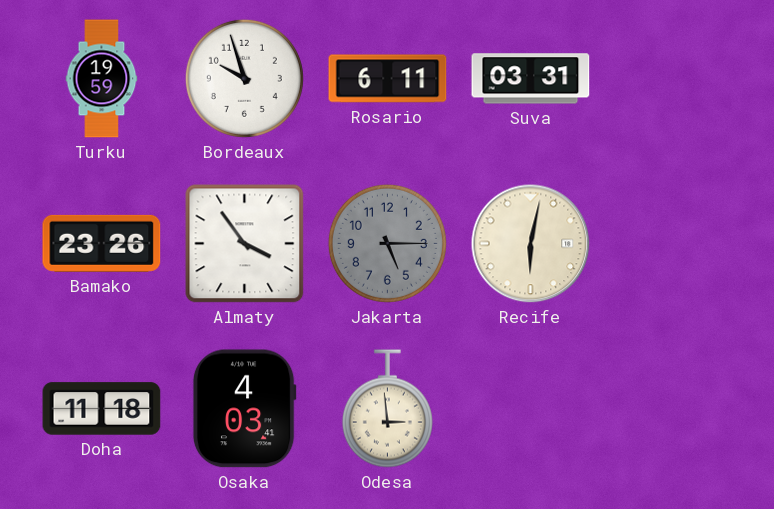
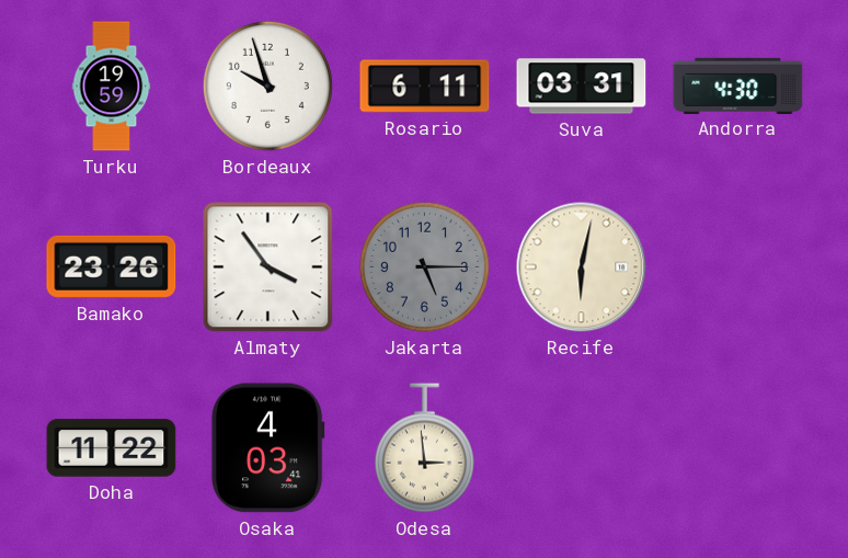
Andorra: none -> 4:30
Doha: 11:18 -> 11:22
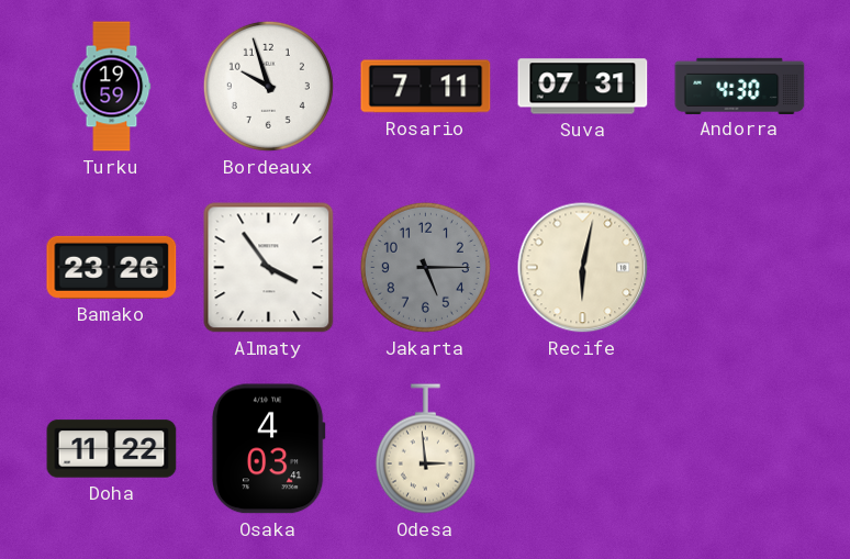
Rosario: 6:11 -> 7:11
Suva: 03:31 -> 07:31
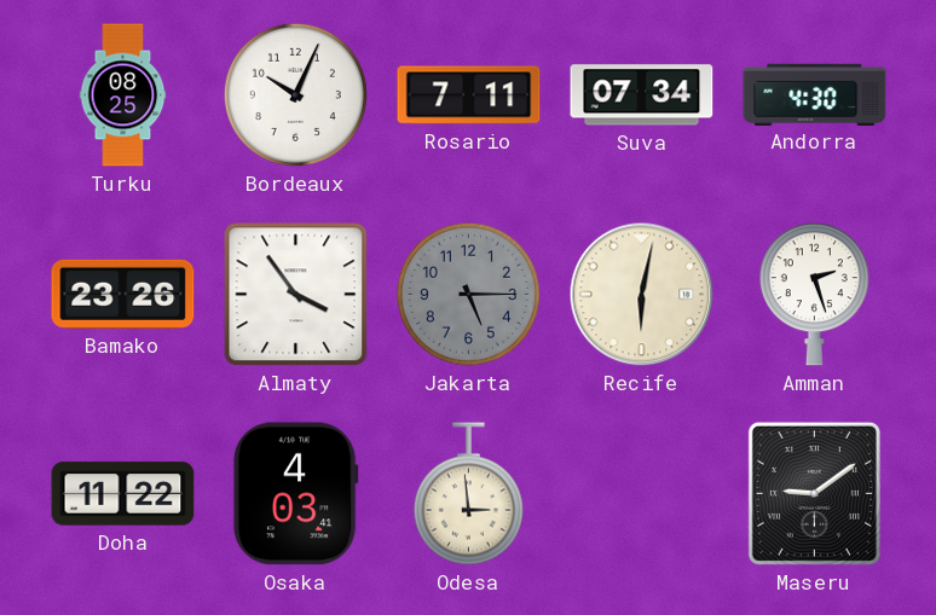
Turku: 19:59 -> 08:25
Bordeaux: 9:57 -> 10:04
Suva: 07:31 -> 07:34
Amman: none -> 2:27
Maseru: none -> 9:09
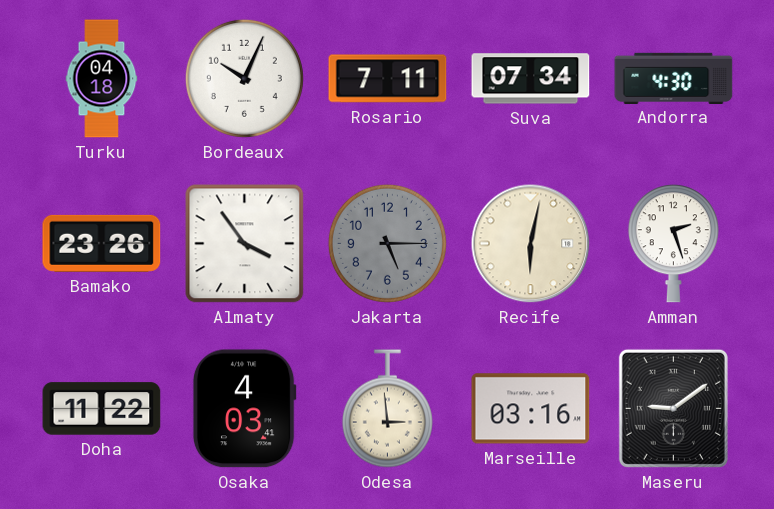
Turku: 08:25 -> 04:18
Marseille: none -> 03:16
